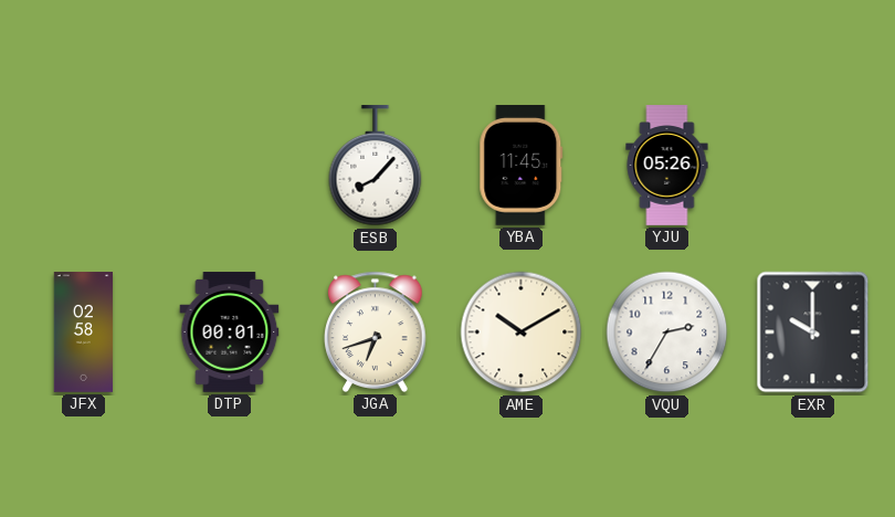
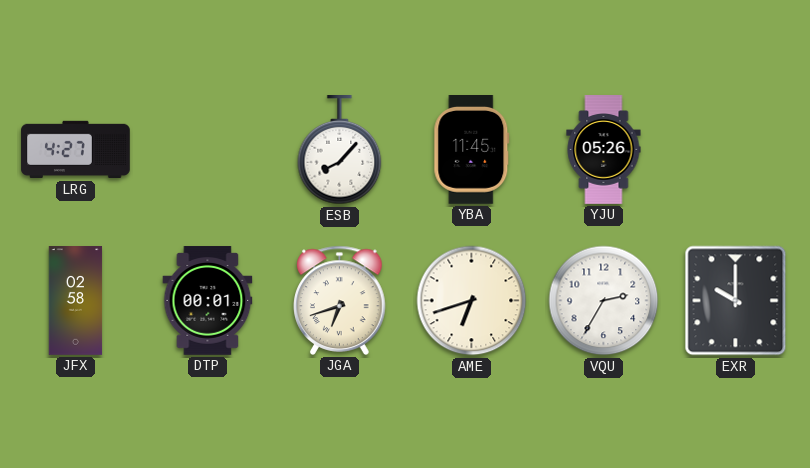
LRG: none -> 4:27
AME: 10:10 -> 6:42
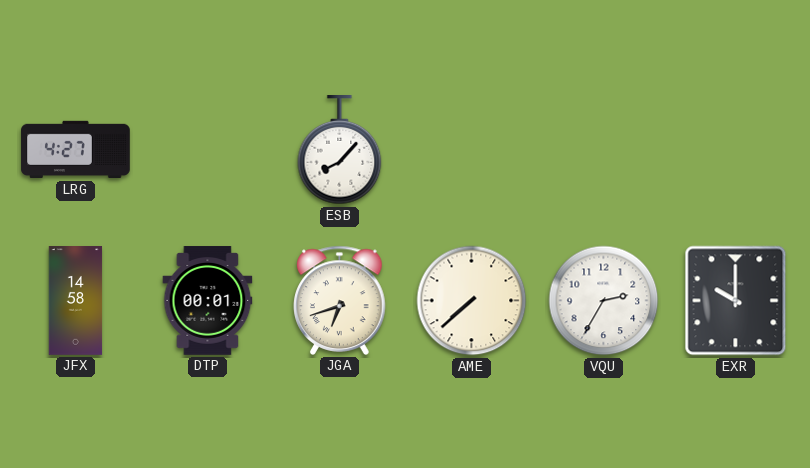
YBA: 11:45 -> none
YJU: 05:26 -> none
JFX: 02:58 -> 14:58
AME: 6:42 -> 7:38
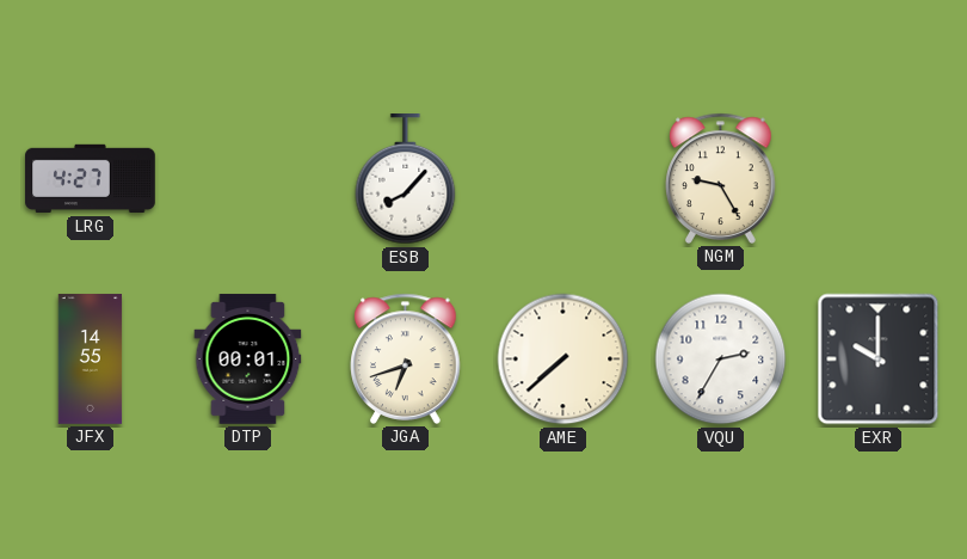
NGM: none -> 9:25
JFX: 14:58 -> 14:55
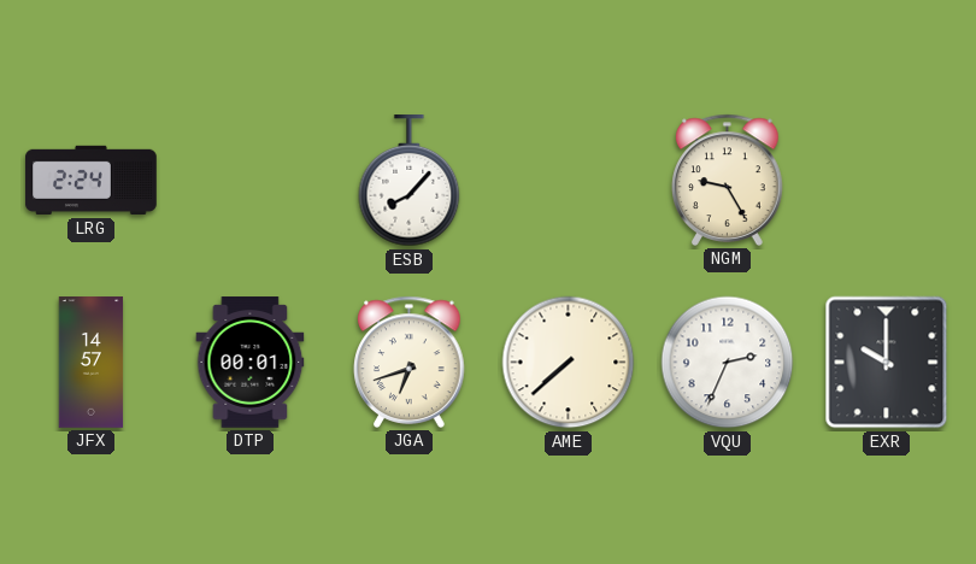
LRG: 4:27 -> 2:24
JFX: 14:55 -> 14:57
VQU: 2:35 -> 2:34
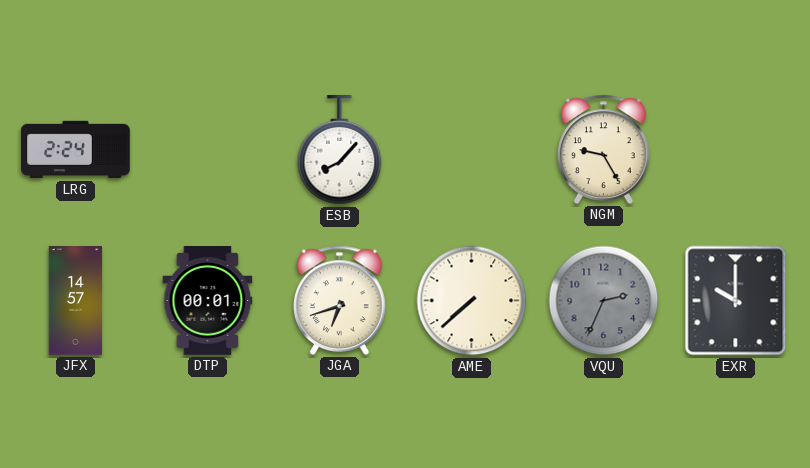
VQU dial: white -> grey
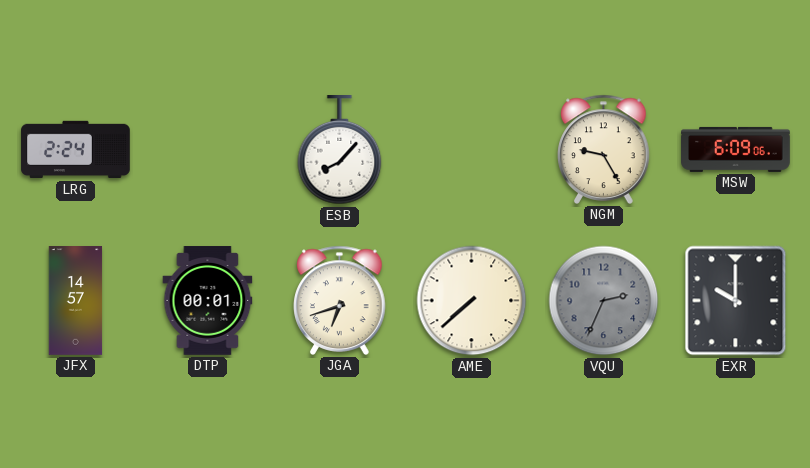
MSW: none -> 6:09
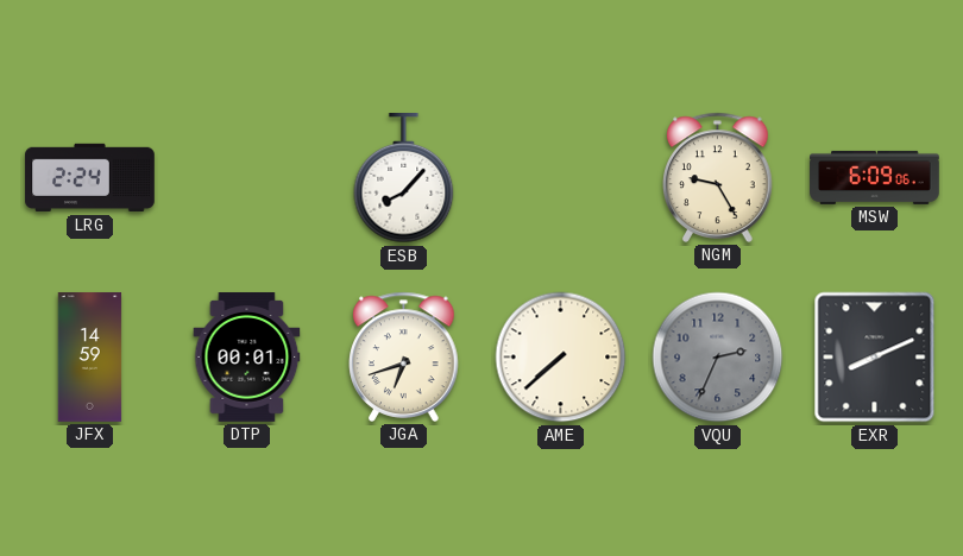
JFX: 14:57 -> 14:59
EXR: 10:00 -> 8:11
